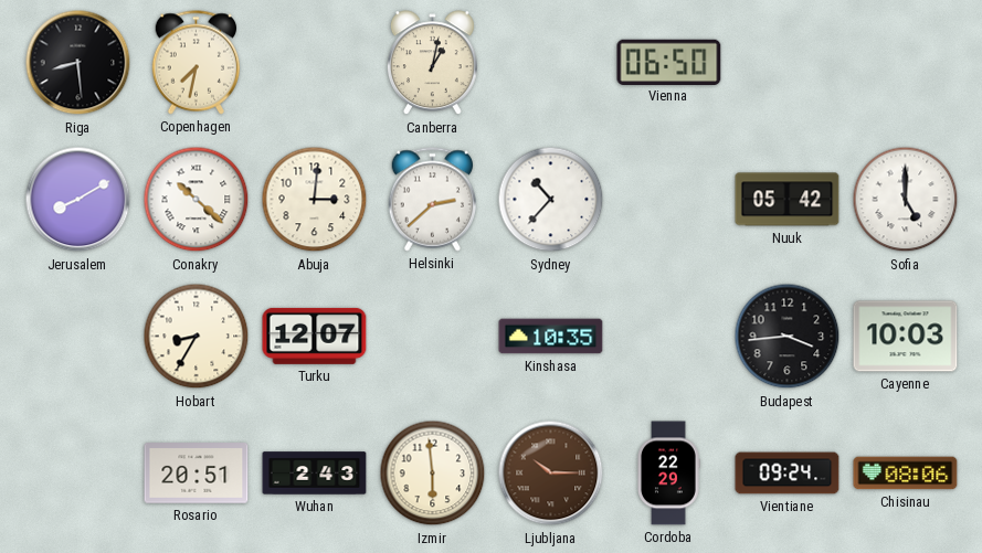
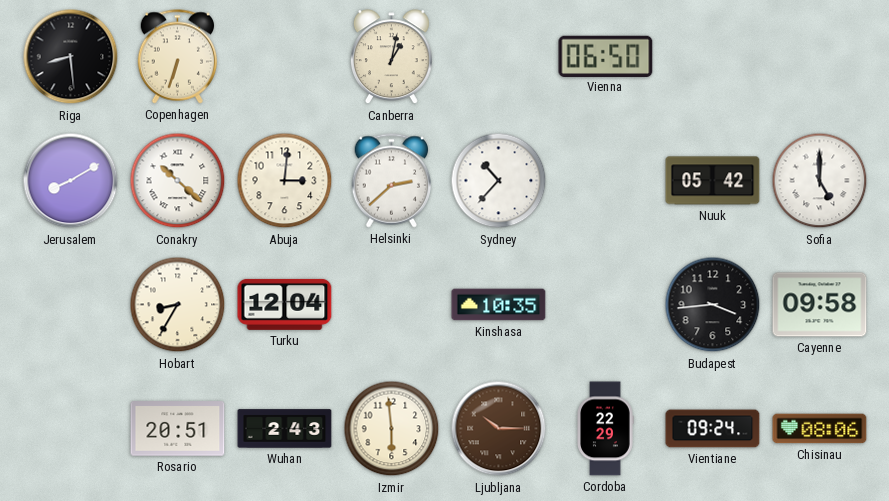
Copenhagen: 7:32 -> 6:33
Turku: 12:07 -> 12:04
Cayenne: 10:03 -> 09:58
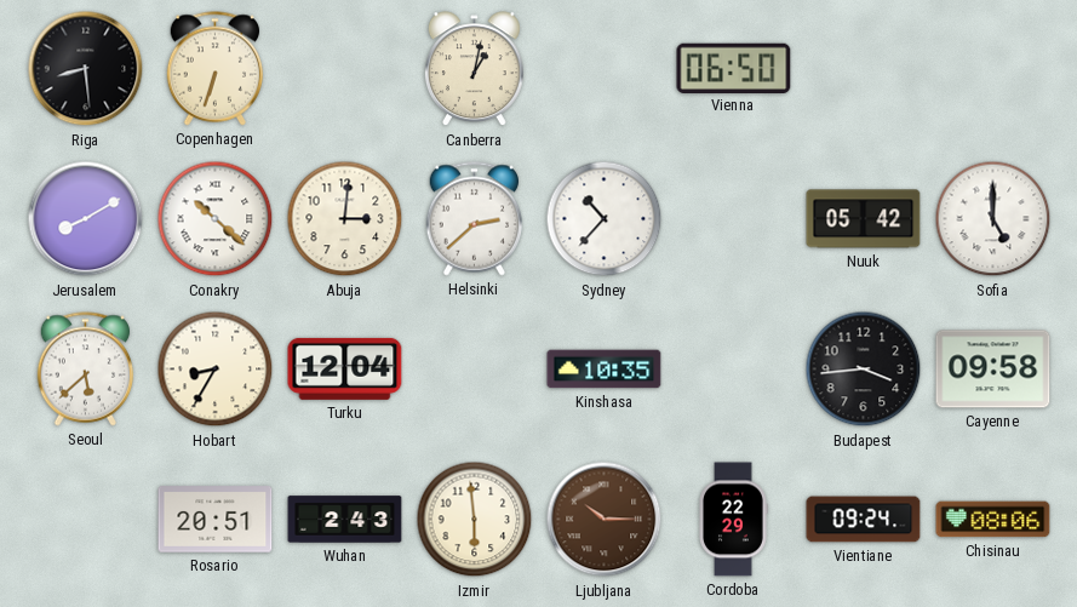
Seoul: none -> 5:38
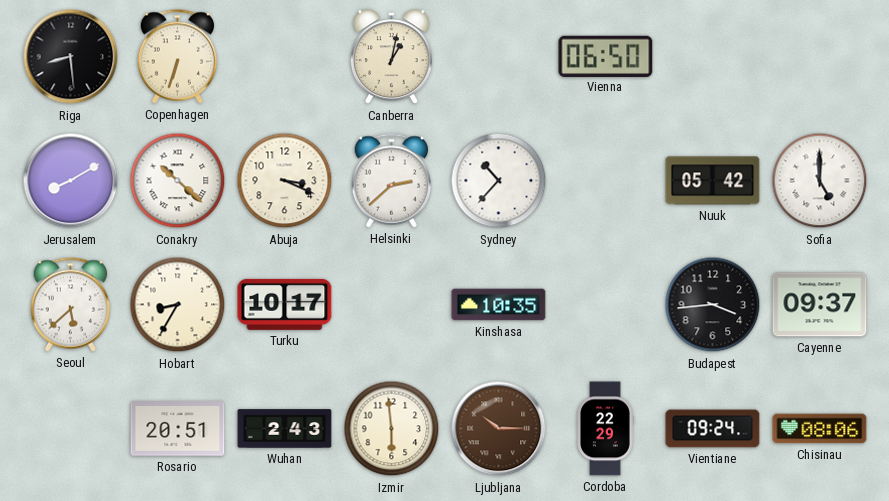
Abuja: 3:01 -> 3:19
Turku: 12:04 -> 10:17
Cayenne: 09:58 -> 09:37
